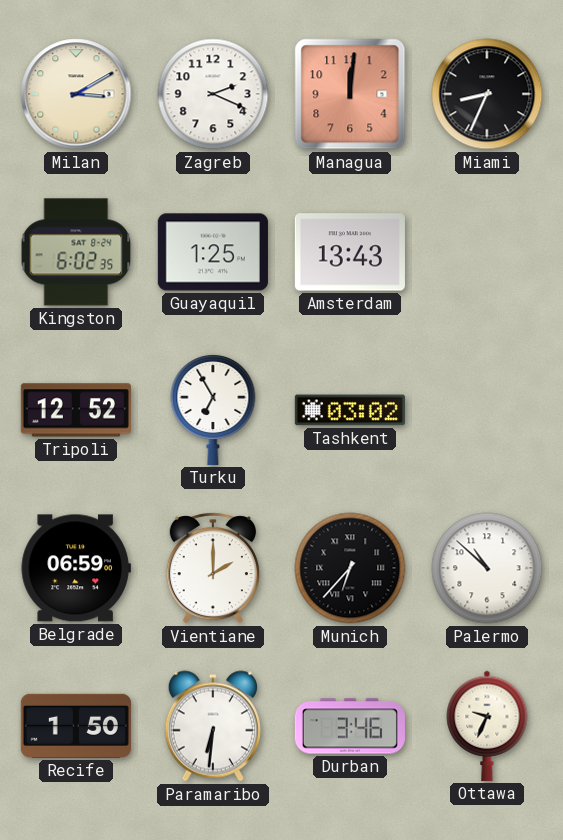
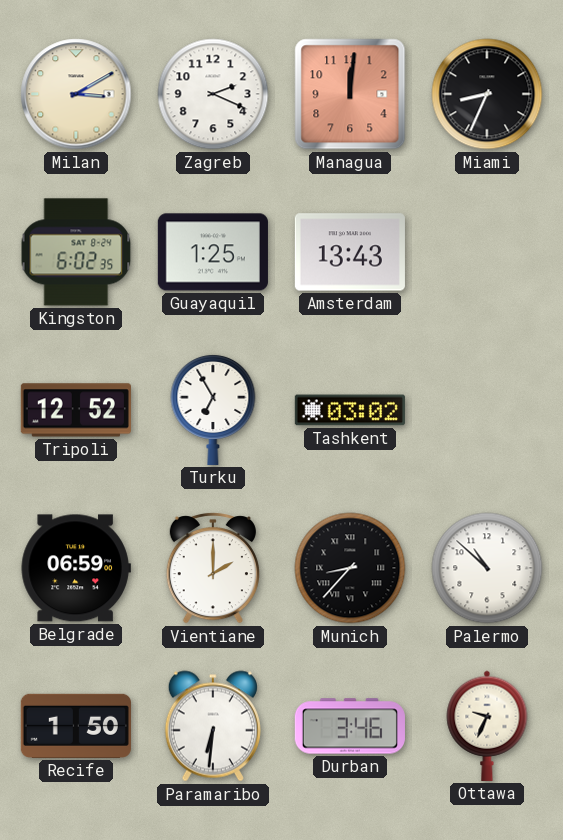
Munich: 6:37 -> 8:37
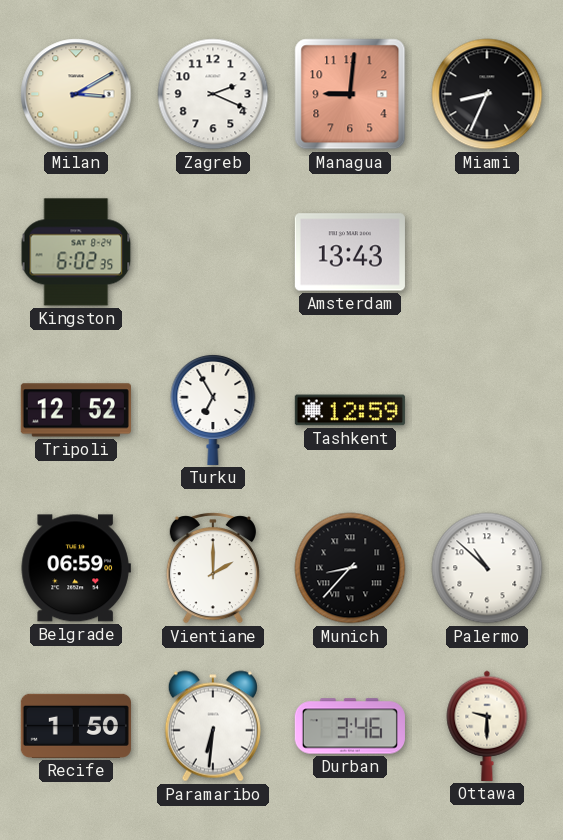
Managua: 12:01 -> 9:01
Guayaquil: 1:25 -> none
Tashkent: 03:02 -> 12:59
Ottawa: 9:34 -> 9:30
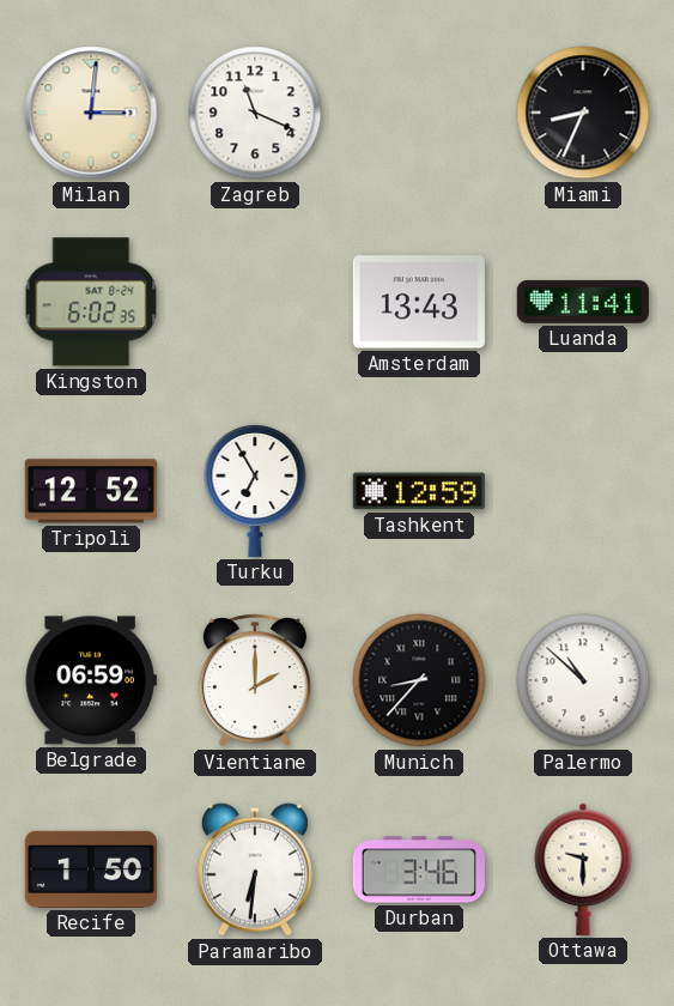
Milan: 3:10 -> 3:01
Zagreb: 2:19 -> 11:19
Managua: 9:01 -> none
Luanda: none -> 11:41
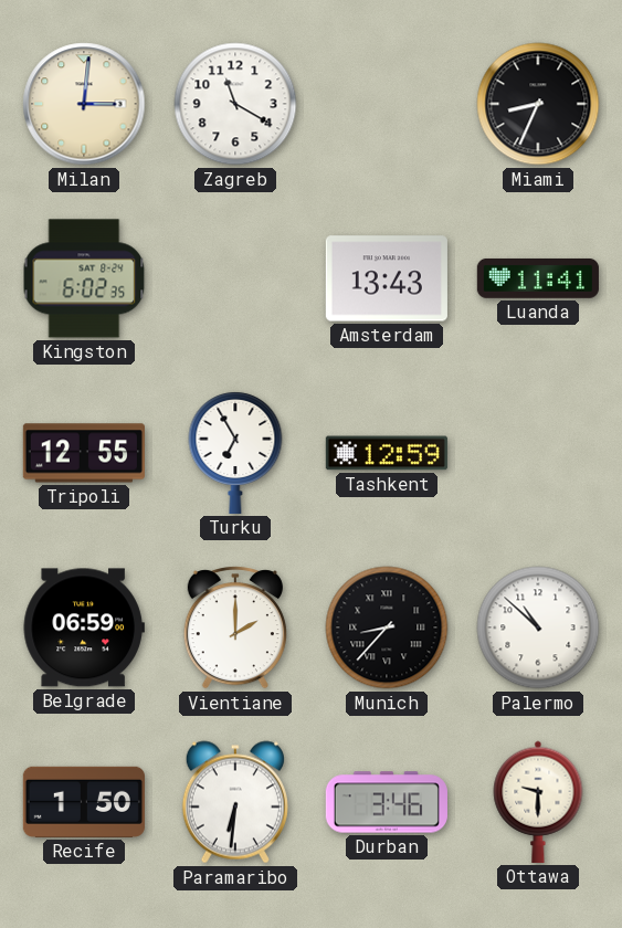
Zagreb: 11:19 -> 11:20
Tripoli: 12:52 -> 12:55
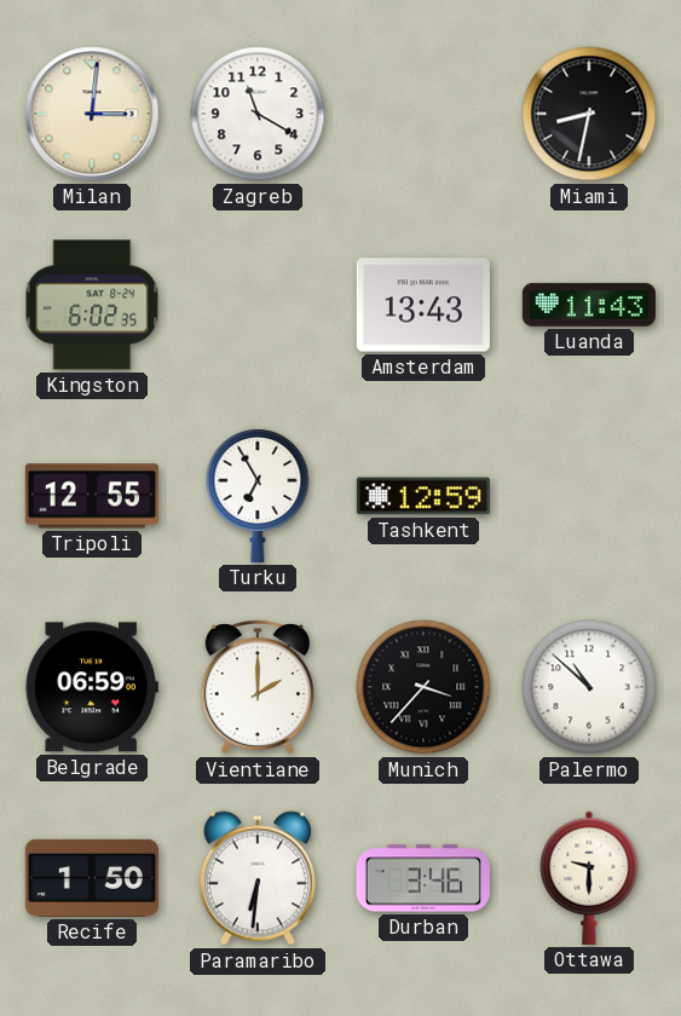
Miami: 8:34 -> 8:32
Luanda: 11:41 -> 11:43
Munich: 8:37 -> 3:37
